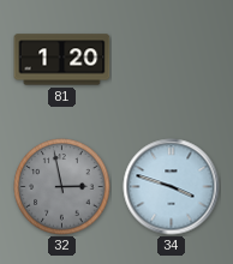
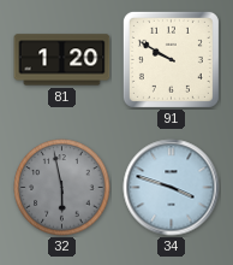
91: none -> 9:50
32: 2:58 -> 5:58
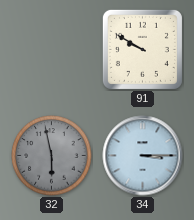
81: 1:20 -> none
34: 3:48 -> 3:15
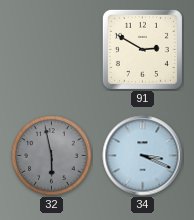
91: 9:50 -> 2:50
34: 3:15 -> 3:19
